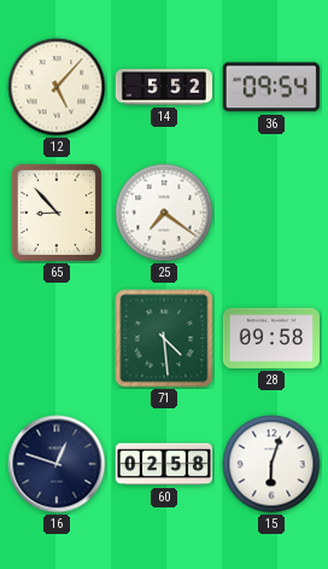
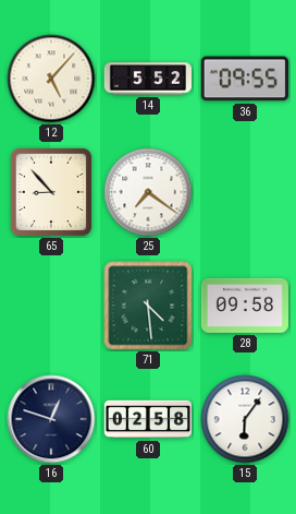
36: 09:54 -> 09:55
15: 6:03 -> 6:06
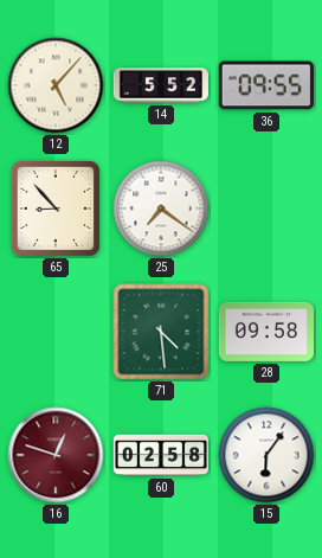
16 dial: navy -> burgundy
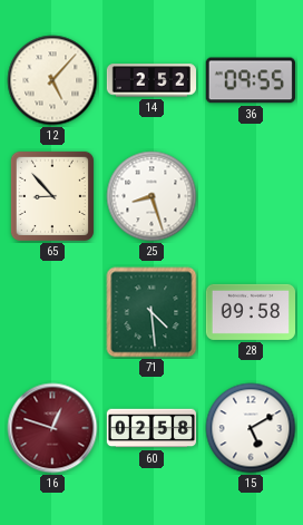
14: 5:52 -> 2:52
25: 7:21 -> 8:27
15: 6:06 -> 5:10
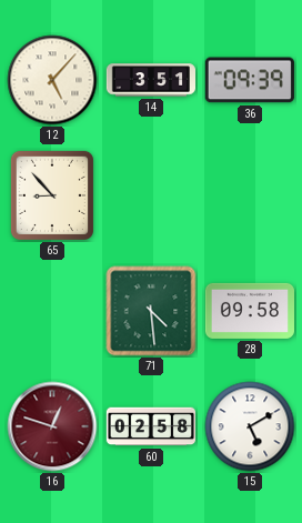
14: 2:52 -> 3:51
36: 09:55 -> 09:39
25: 8:27 -> none
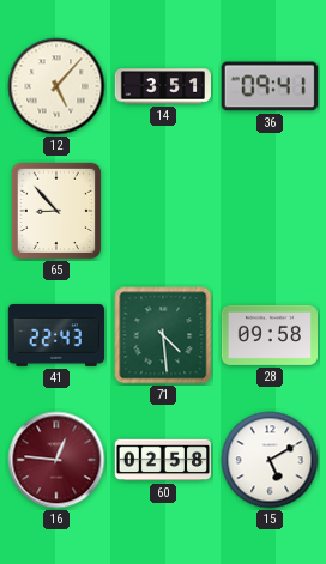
36: 09:39 -> 09:41
41: none -> 22:43
16: 12:48 -> 12:46
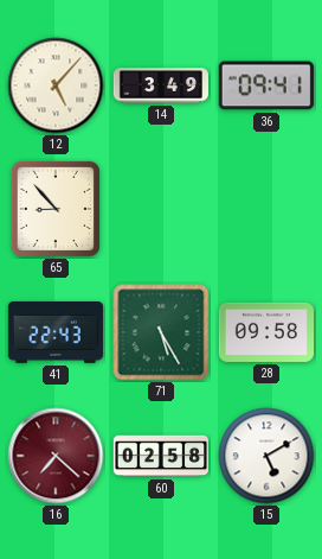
14: 3:51 -> 3:49
71: 4:29 -> 5:25
16: 12:46 -> 7:22
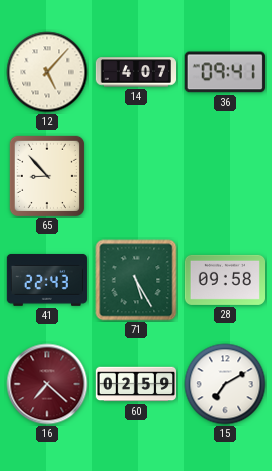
14: 3:49 -> 4:07
60: 02:58 -> 02:59
15: 5:10 -> 7:10
